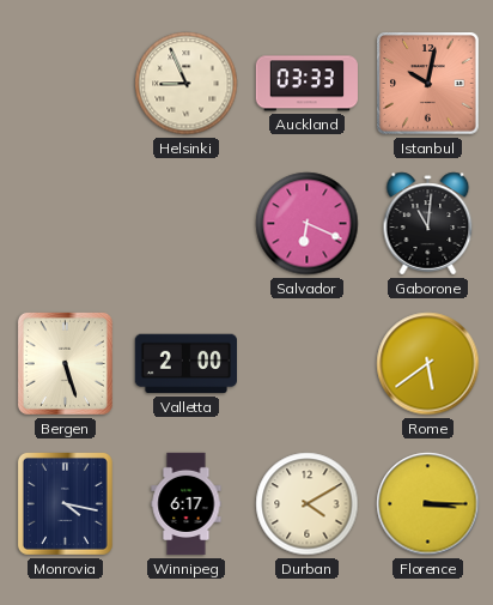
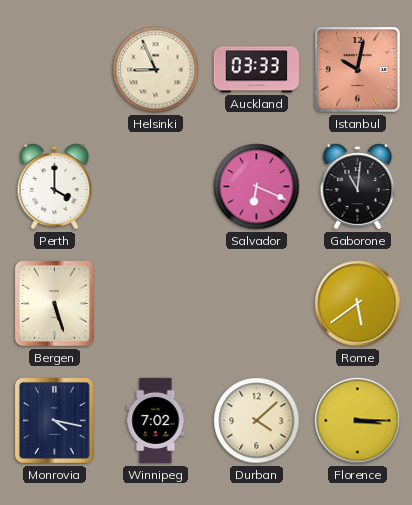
Perth: none -> 4:00
Valletta: 2:00 -> none
Winnipeg: 6:17 -> 7:02
Durban: 4:10 -> 4:08
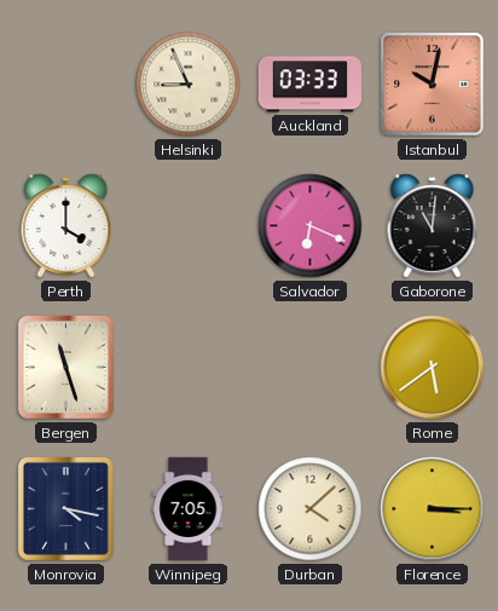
Bergen: 5:27 -> 11:27
Winnipeg: 7:02 -> 7:05
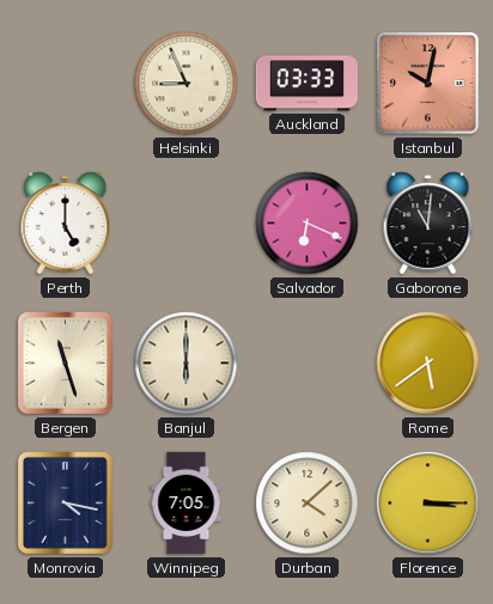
Perth: 4:00 -> 5:00
Banjul: none -> 6:00
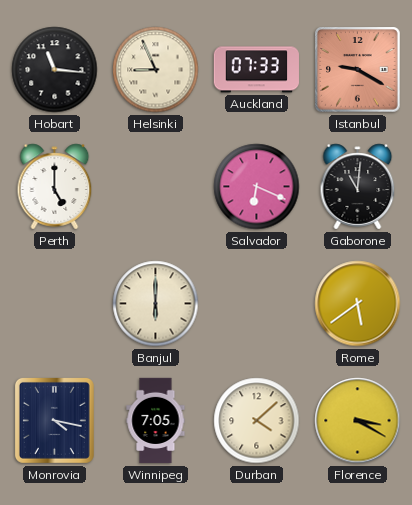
Hobart: none -> 11:16
Auckland: 03:33 -> 07:33
Istanbul: 10:02 -> 9:20
Bergen: 11:27 -> none
Florence: 3:15 -> 3:20
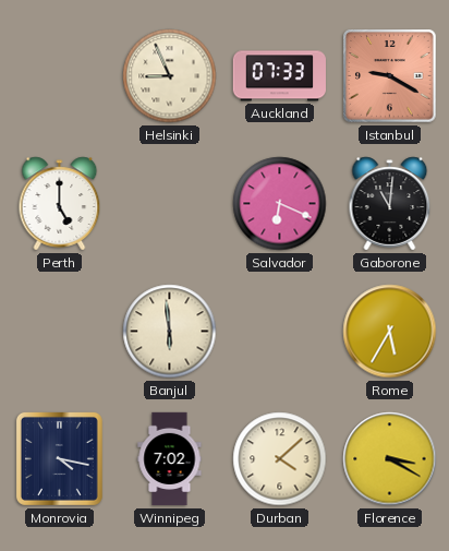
Hobart: 11:16 -> none
Banjul: 6:00 -> 5:59
Rome: 5:39 -> 5:35
Winnipeg: 7:05 -> 7:02
